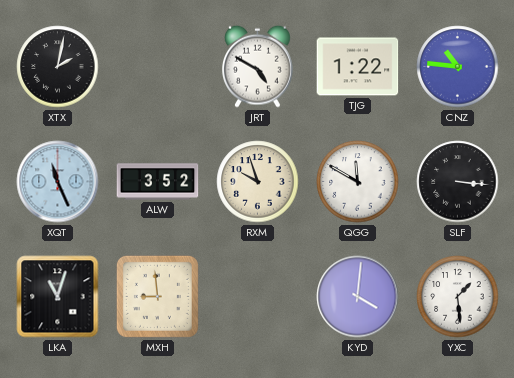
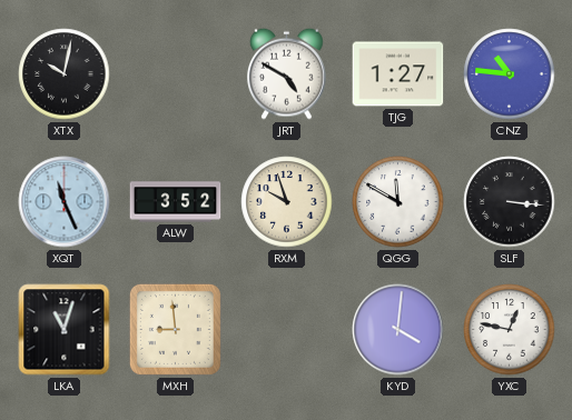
XTX: 2:02 -> 10:02
TJG: 1:22 -> 1:27
YXC: 1:29 -> 12:47
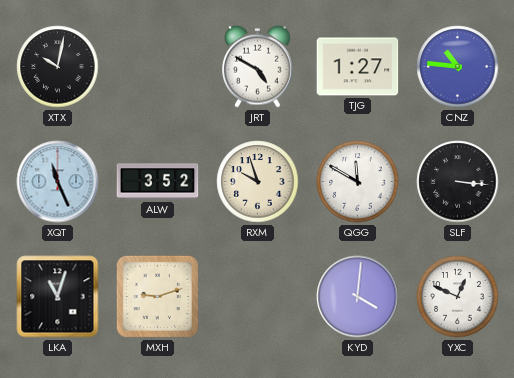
MXH: 8:59 -> 9:12
YXC: 12:47 -> 12:49
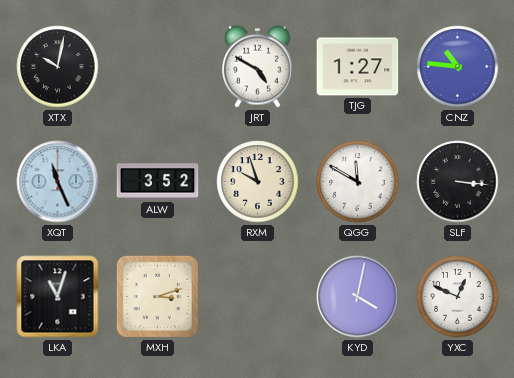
MXH: 9:12 -> 3:12
KYD: 4:01 -> 4:02
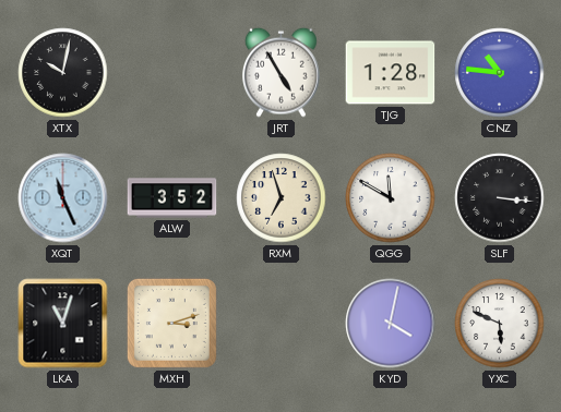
JRT: 4:50 -> 4:55
TJG: 1:27 -> 1:28
RXM: 9:57 -> 6:57
YXC: 12:49 -> 5:49
